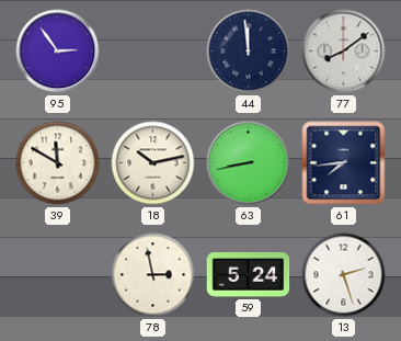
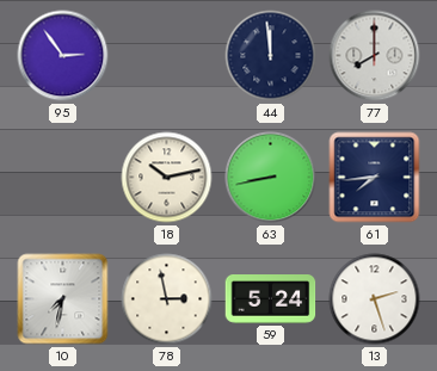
77: 8:09 -> 8:00
39: 11:50 -> none
10: none -> 7:32
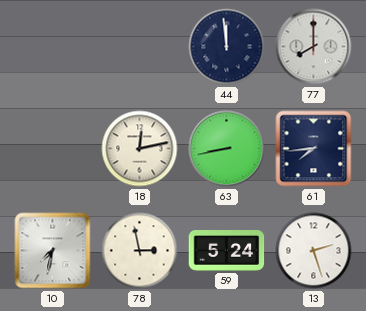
95: 2:54 -> none
18: 10:13 -> 12:13
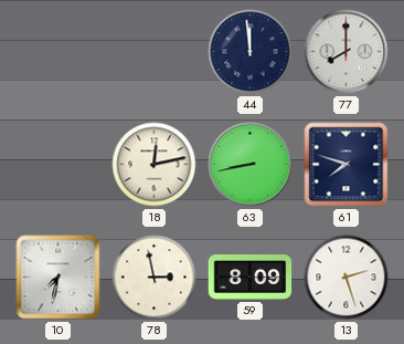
61: 7:44 -> 7:48
59: 5:24 -> 8:09
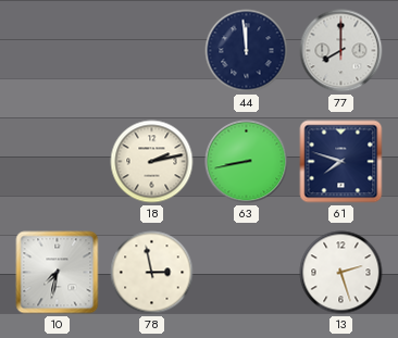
18: 12:13 -> 2:13
59: 8:09 -> none
